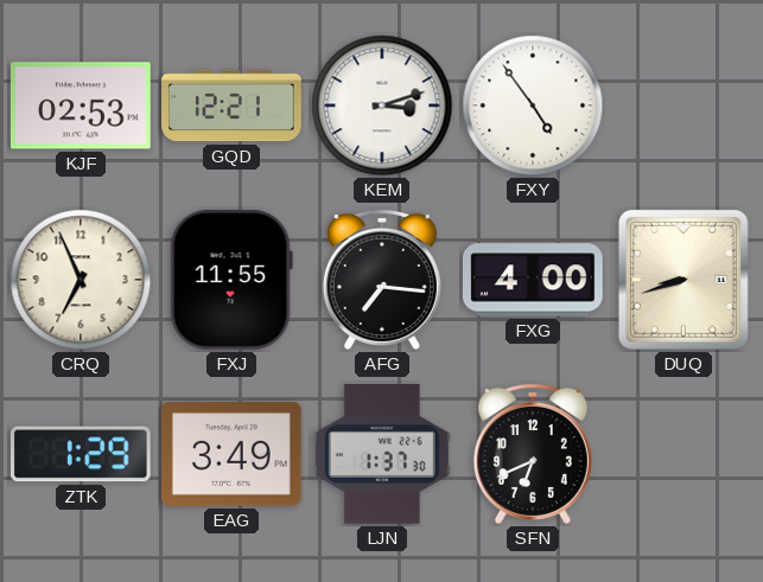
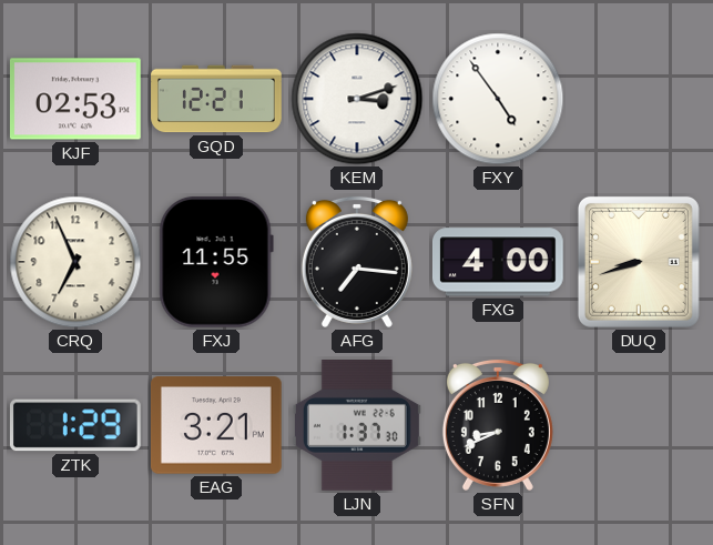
EAG: 3:49 -> 3:21
SFN: 6:41 -> 8:41
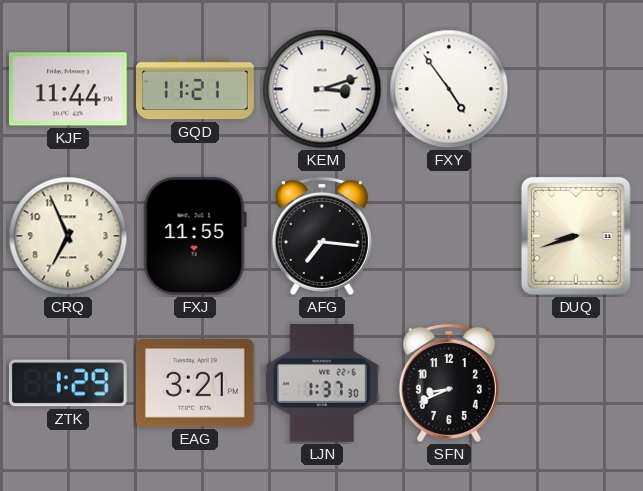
KJF: 02:53 -> 11:44
GQD: 12:21 -> 11:21
FXG: 4:00 -> none
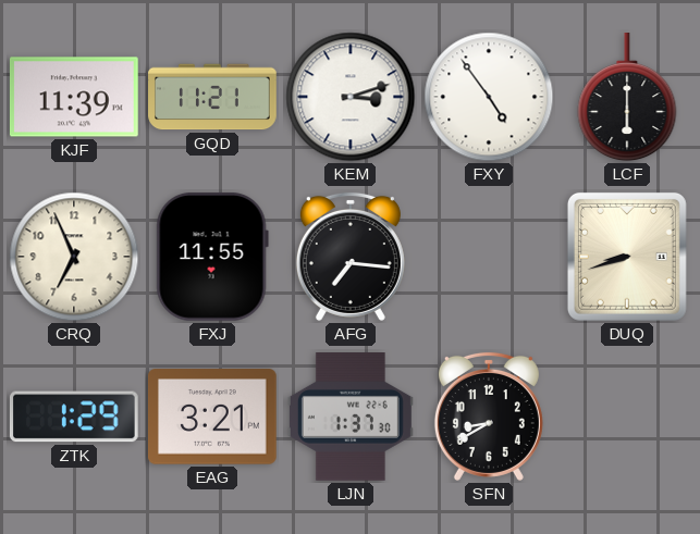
KJF: 11:44 -> 11:39
LCF: none -> 6:00
SFN: 8:41 -> 8:40
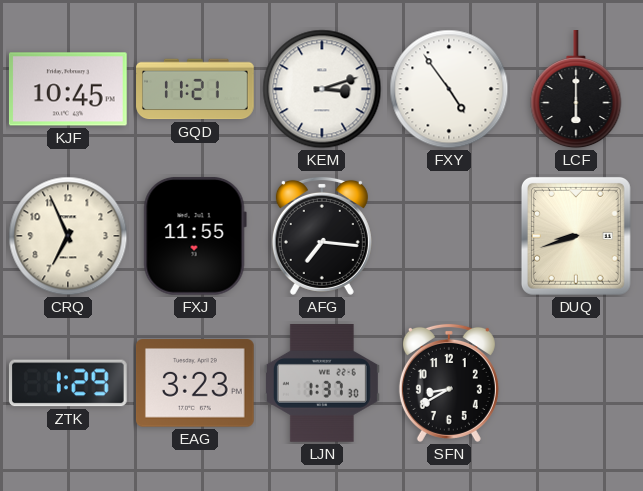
KJF: 11:39 -> 10:45
EAG: 3:21 -> 3:23
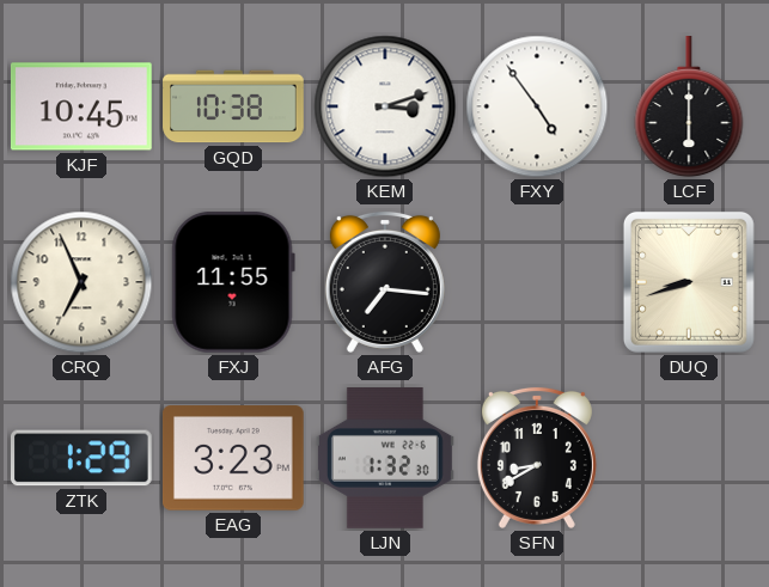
GQD: 11:21 -> 10:38
LJN: 1:37 -> 1:32
